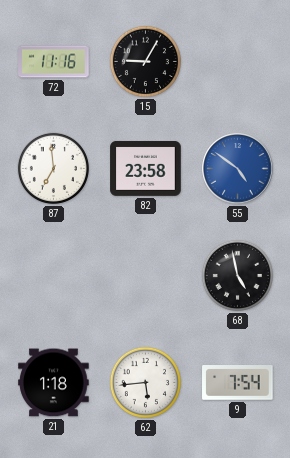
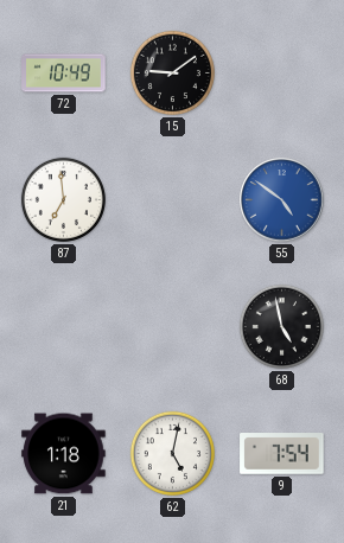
72: 11:16 -> 10:49
15: 9:05 -> 9:09
82: 23:58 -> none
62: 5:44 -> 5:02
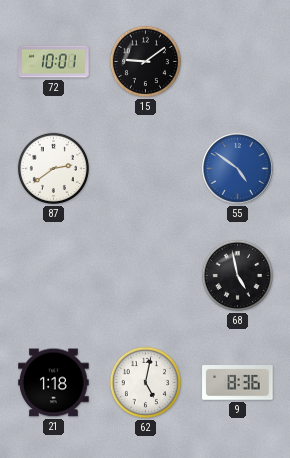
72: 10:49 -> 10:01
87: 6:59 -> 2:39
9: 7:54 -> 8:36
